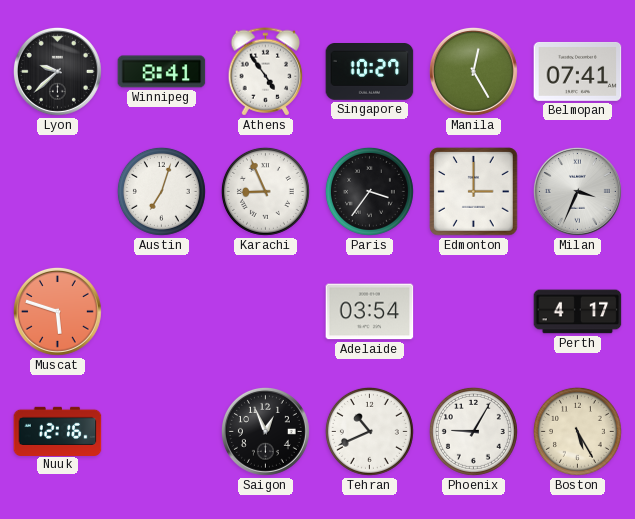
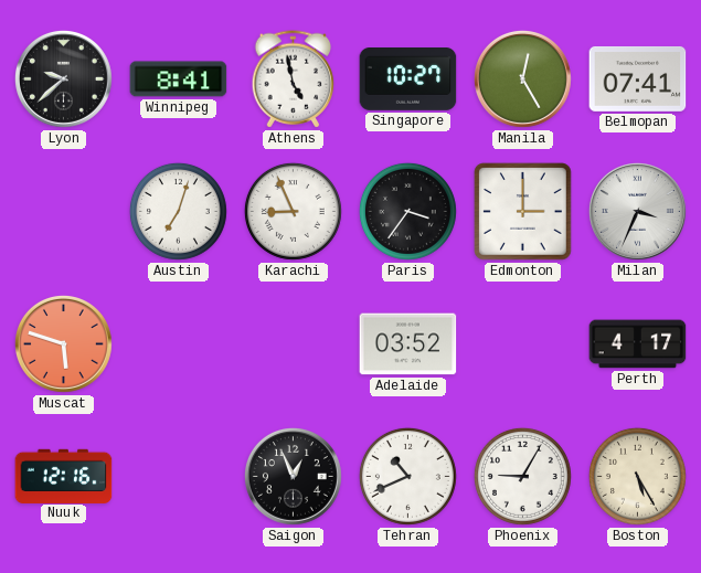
Athens: 4:54 -> 4:58
Adelaide: 03:54 -> 03:52
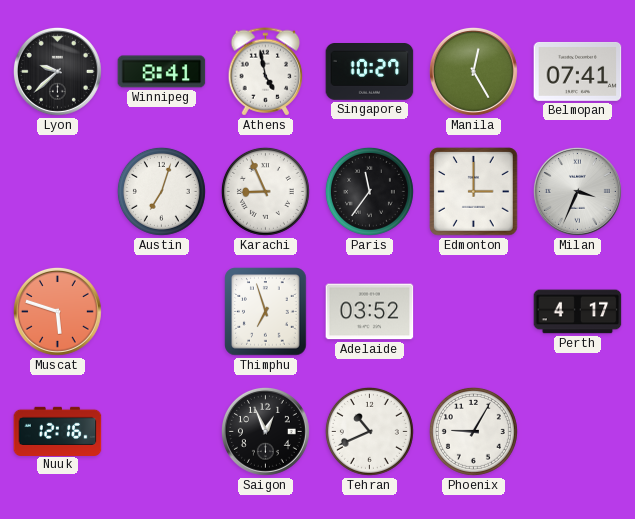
Paris: 3:36 -> 11:36
Thimphu: none -> 6:57
Boston: 5:25 -> none
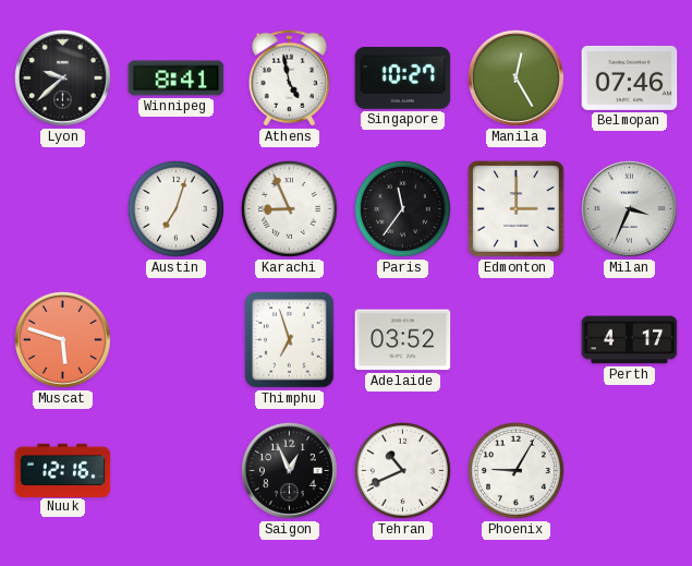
Belmopan: 07:41 -> 07:46
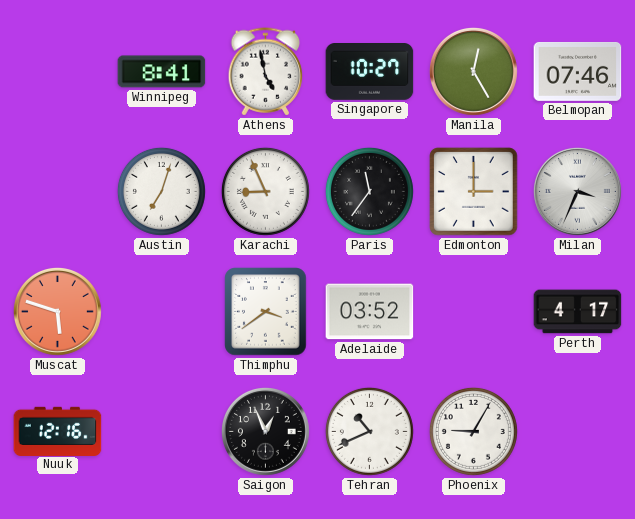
Lyon: 9:38 -> none
Thimphu: 6:57 -> 3:39
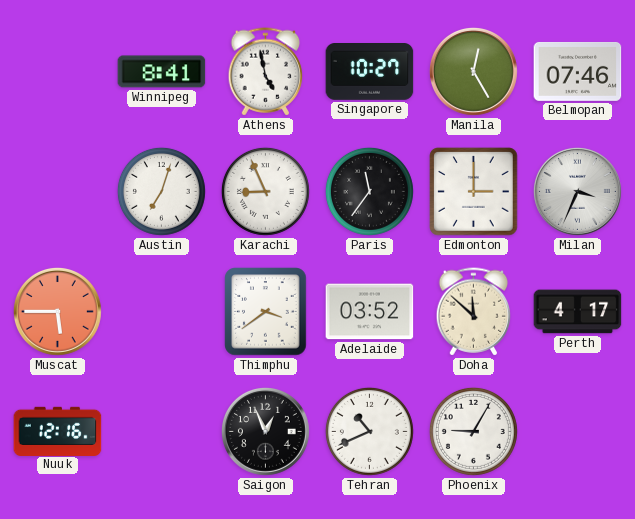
Muscat: 5:48 -> 5:45
Doha: none -> 11:52
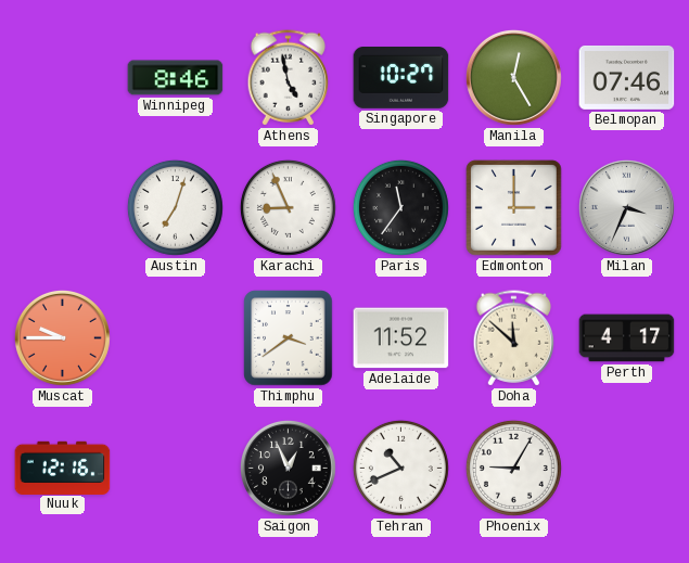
Winnipeg: 8:41 -> 8:46
Muscat: 5:45 -> 9:45
Adelaide: 03:52 -> 11:52
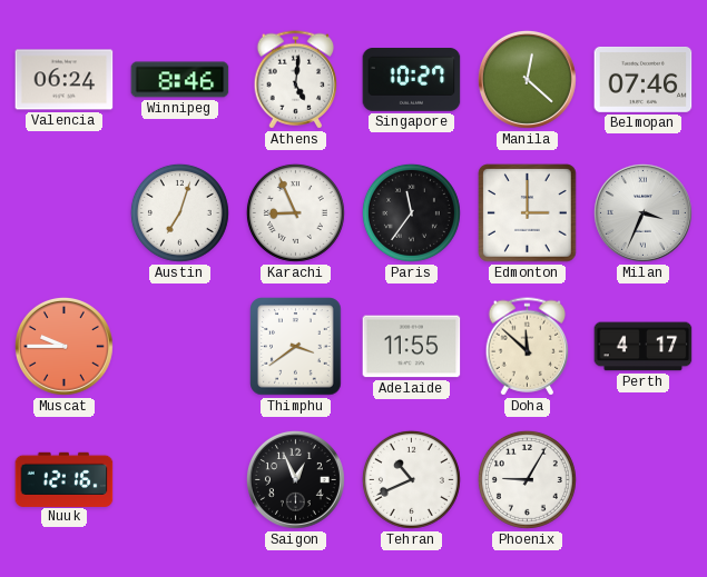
Valencia: none -> 06:24
Athens: 4:58 -> 5:01
Manila: 12:25 -> 12:22
Adelaide: 11:52 -> 11:55
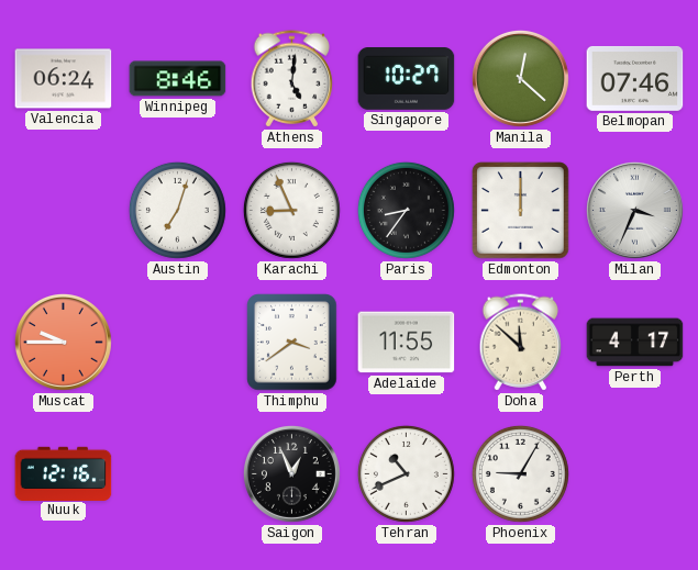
Paris: 11:36 -> 8:36
Edmonton: 3:00 -> 12:00
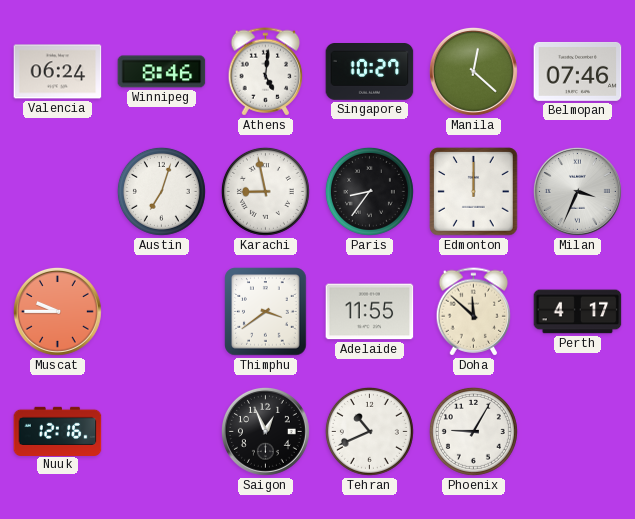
Karachi: 8:56 -> 8:58
